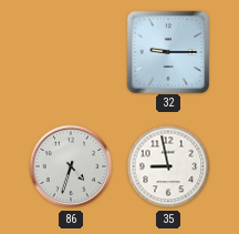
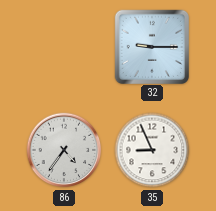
86: 4:33 -> 4:36
35: 8:58 -> 8:56
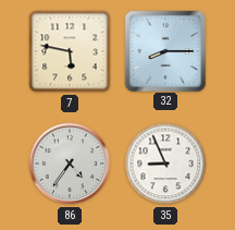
7: none -> 5:47
32: 9:15 -> 8:15
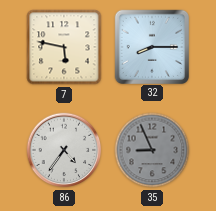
35 dial: white -> grey
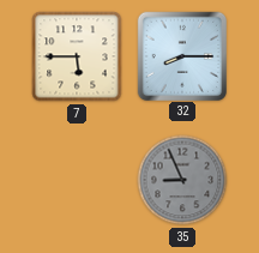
7: 5:47 -> 5:45
86: 4:36 -> none
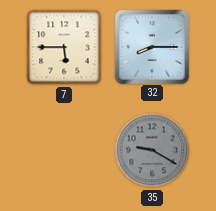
35: 8:56 -> 9:20
